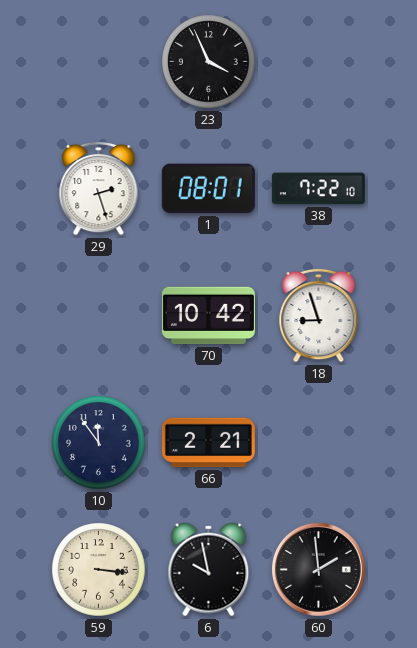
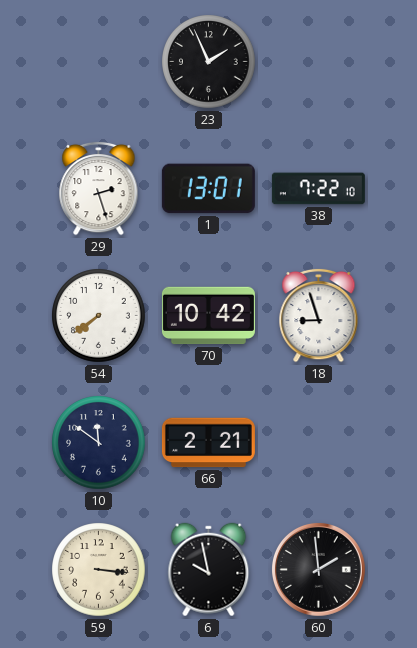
23: 3:56 -> 1:56
1: 08:01 -> 13:01
54: none -> 7:39
10: 11:54 -> 11:51
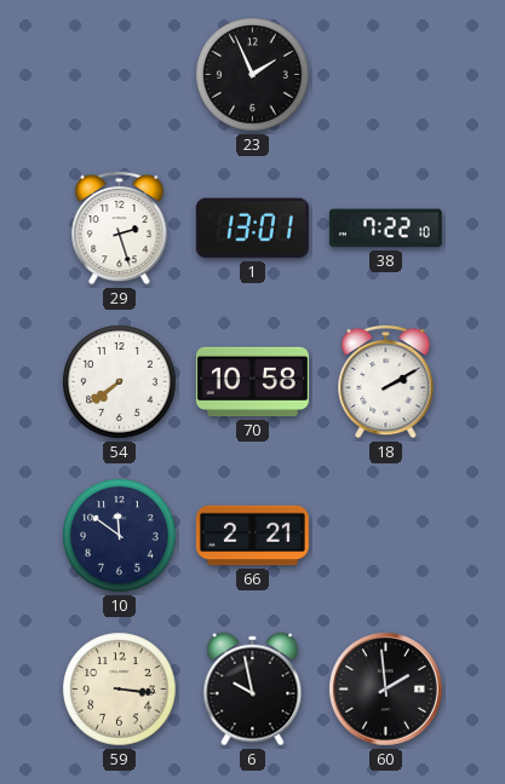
70: 10:42 -> 10:58
18: 8:57 -> 2:10
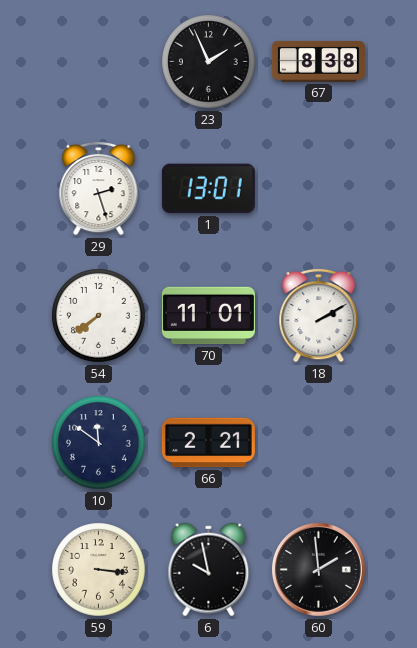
67: none -> 8:38
38: 7:22 -> none
70: 10:58 -> 11:01
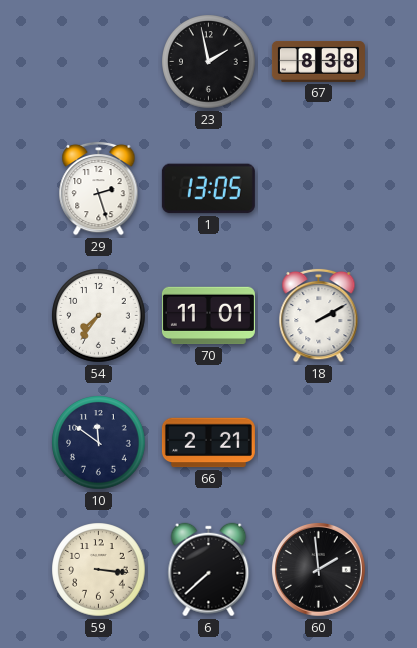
23: 1:56 -> 1:58
1: 13:01 -> 13:05
54: 7:39 -> 7:36
6: 9:58 -> 7:38
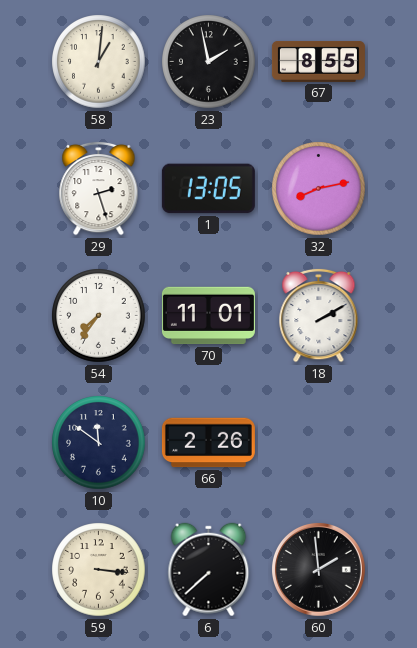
58: none -> 1:01
67: 8:38 -> 8:55
32: none -> 8:13
66: 2:21 -> 2:26
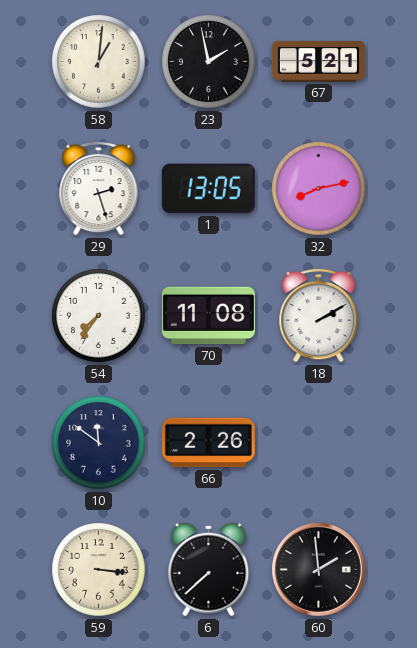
67: 8:55 -> 5:21
70: 11:01 -> 11:08
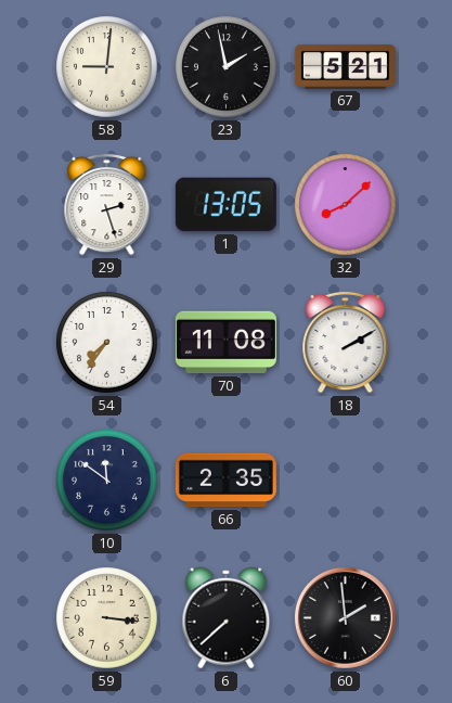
58: 1:01 -> 9:01
32: 8:13 -> 8:08
66: 2:26 -> 2:35
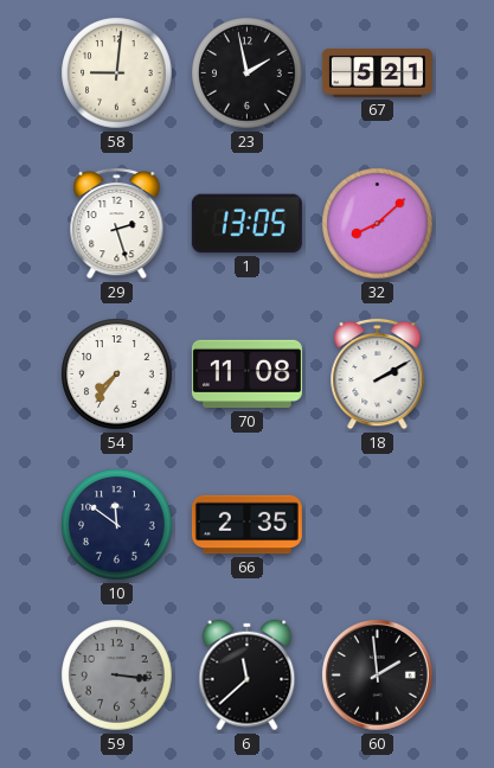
59 dial: cream -> grey
6: 7:38 -> 11:38
